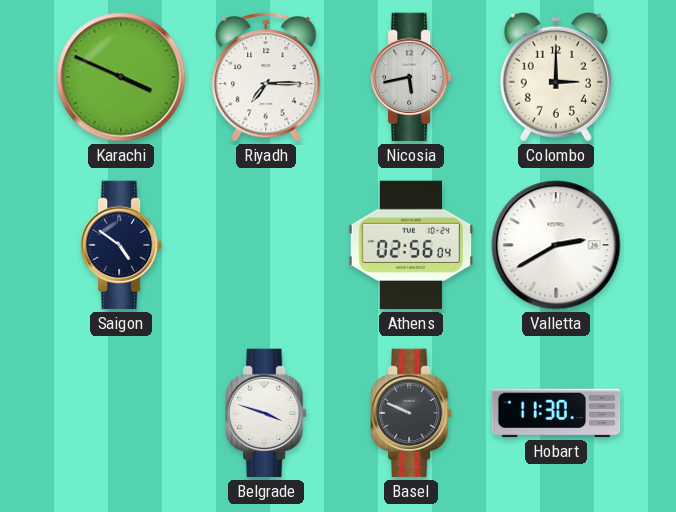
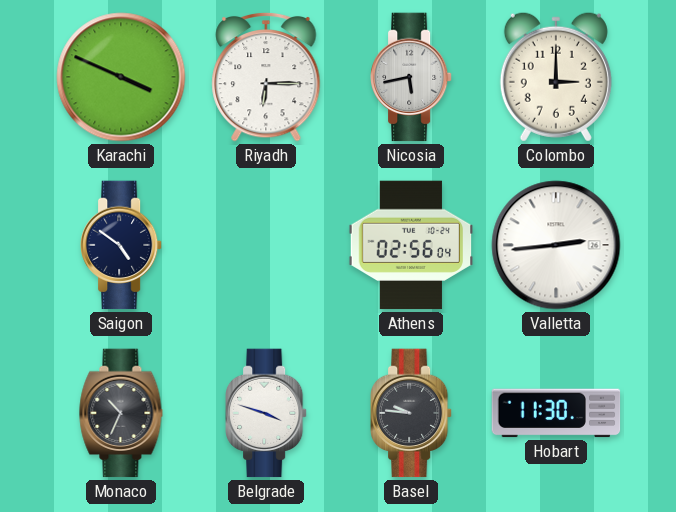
Riyadh: 7:15 -> 6:15
Valletta: 2:40 -> 2:44
Monaco: none -> 10:34
Basel: 9:49 -> 9:46
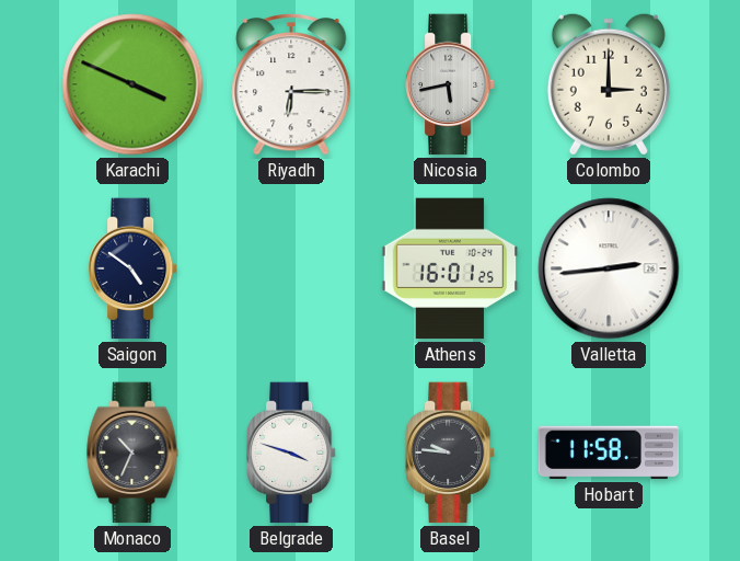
Athens: 02:56 -> 16:01
Hobart: 11:30 -> 11:58
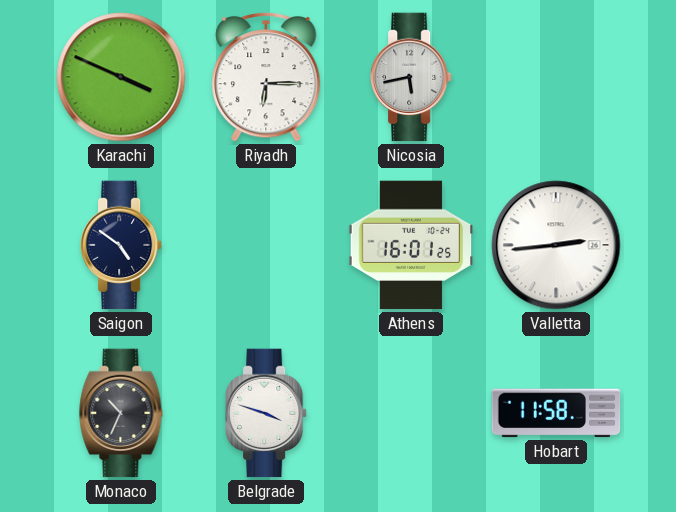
Colombo: 3:00 -> none
Basel: 9:46 -> none
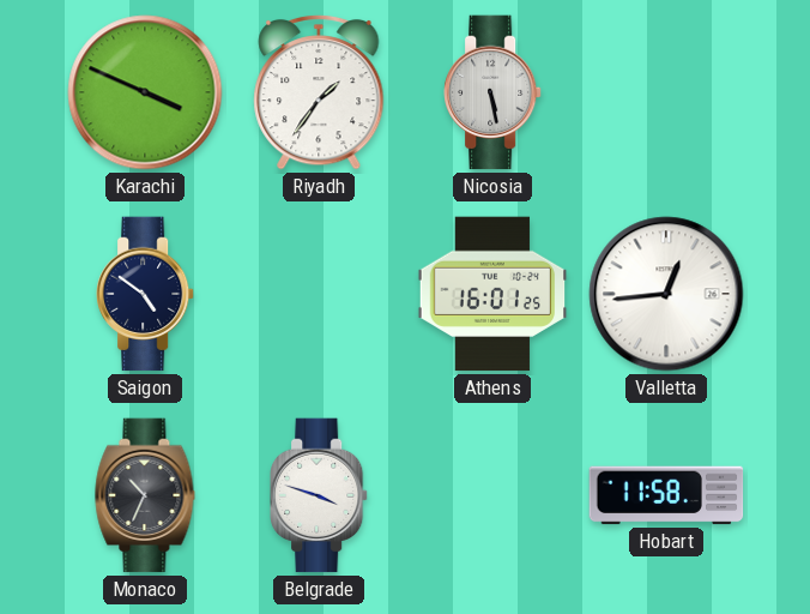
Riyadh: 6:15 -> 1:36
Nicosia: 5:43 -> 5:28
Valletta: 2:44 -> 12:44
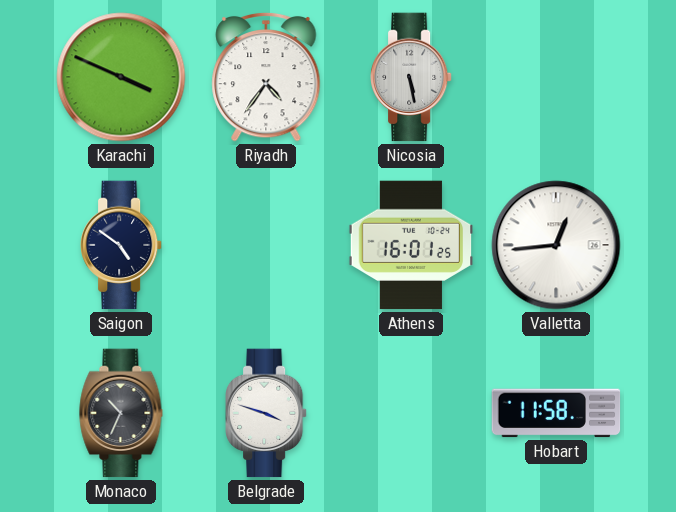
Riyadh: 1:36 -> 4:36
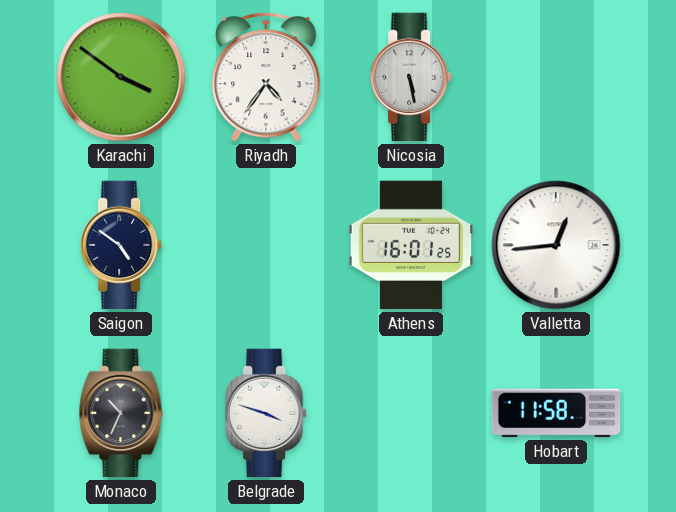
Karachi: 3:49 -> 3:51
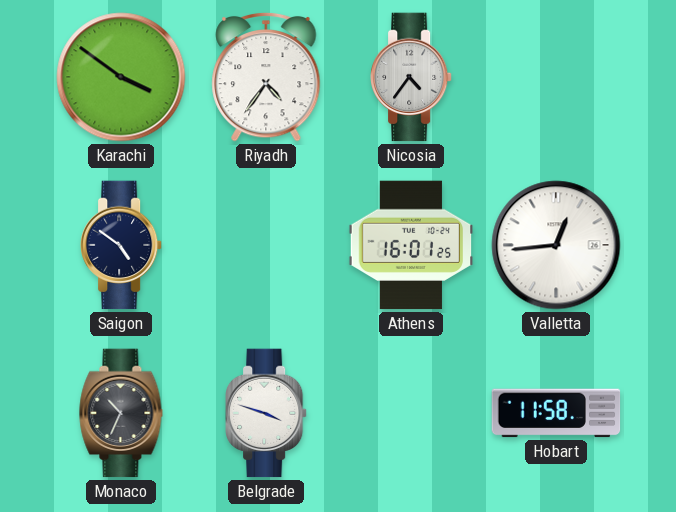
Nicosia: 5:28 -> 4:36
